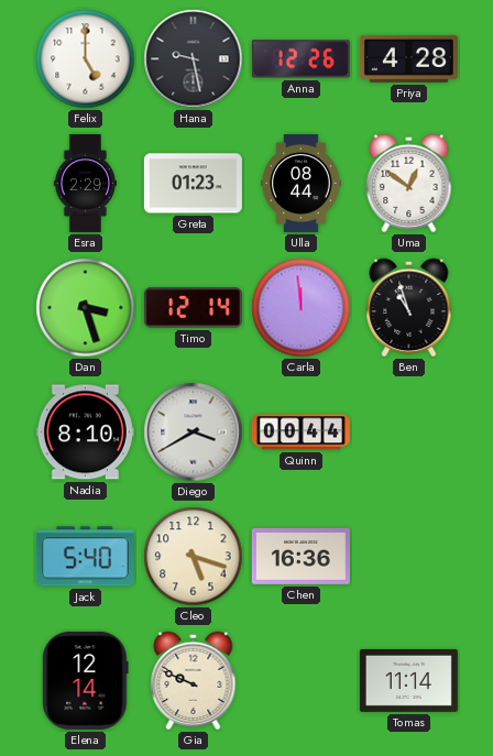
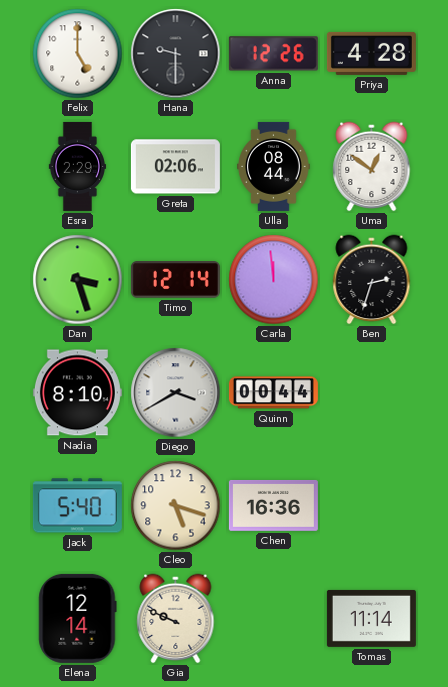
Hana: 9:28 -> 9:30
Greta: 01:23 -> 02:06
Ben: 10:57 -> 2:33
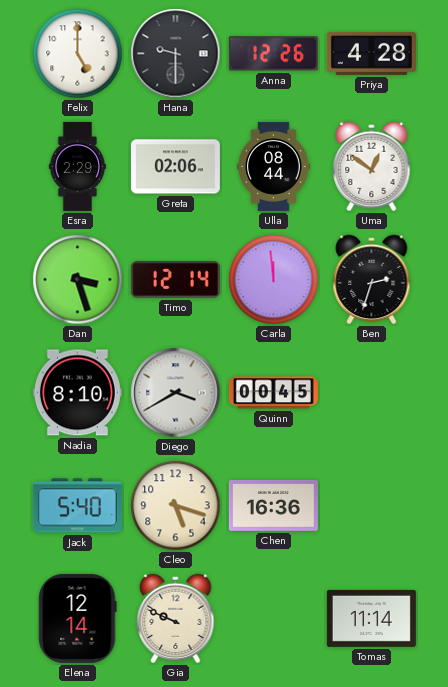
Quinn: 00:44 -> 00:45
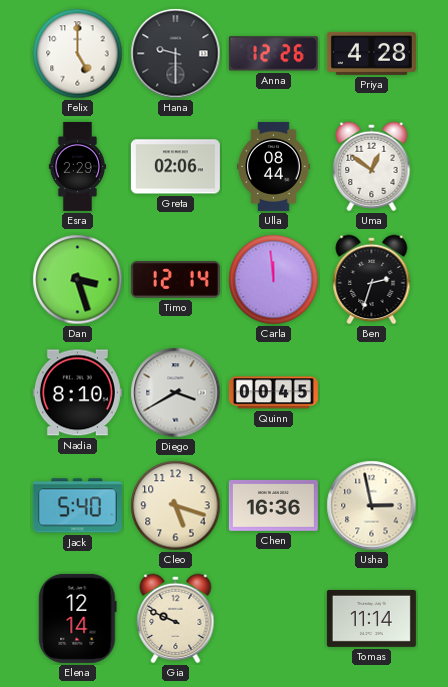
Usha: none -> 2:58
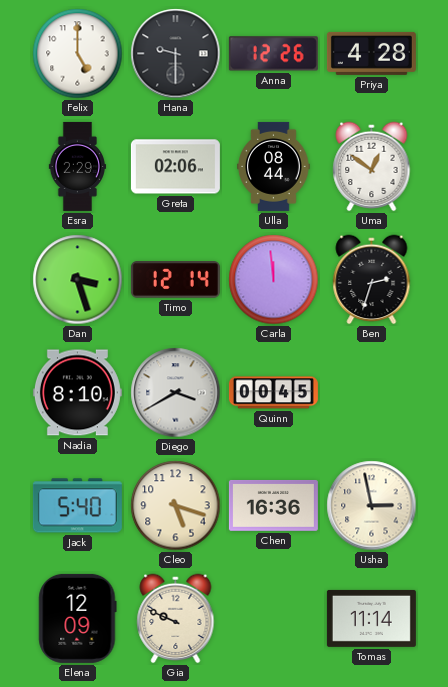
Elena: 12:14 -> 12:09
